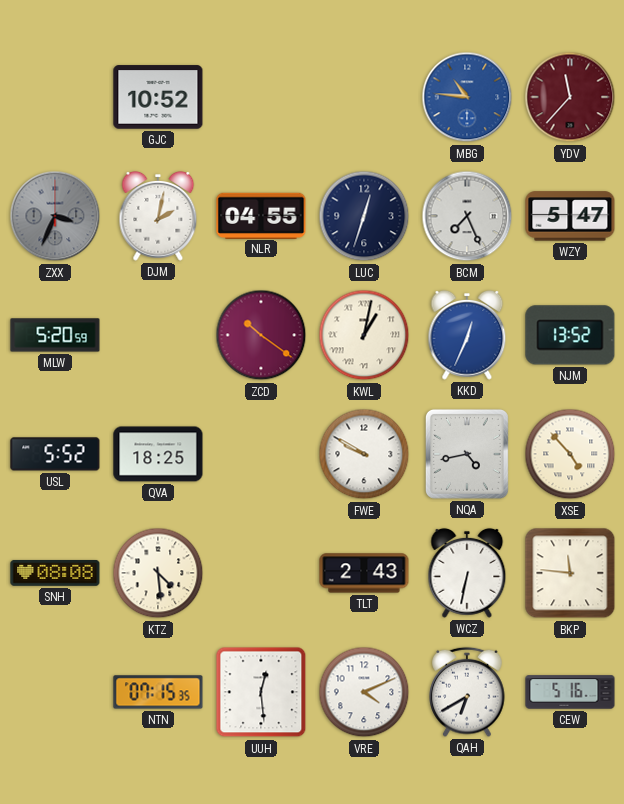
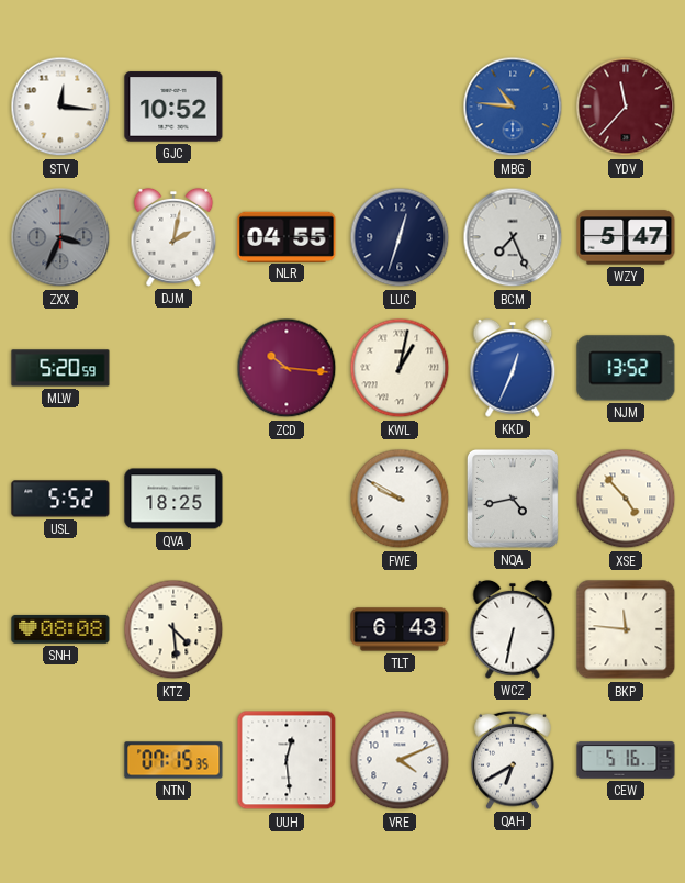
STV: none -> 12:16
ZCD: 10:21 -> 10:16
TLT: 2:43 -> 6:43
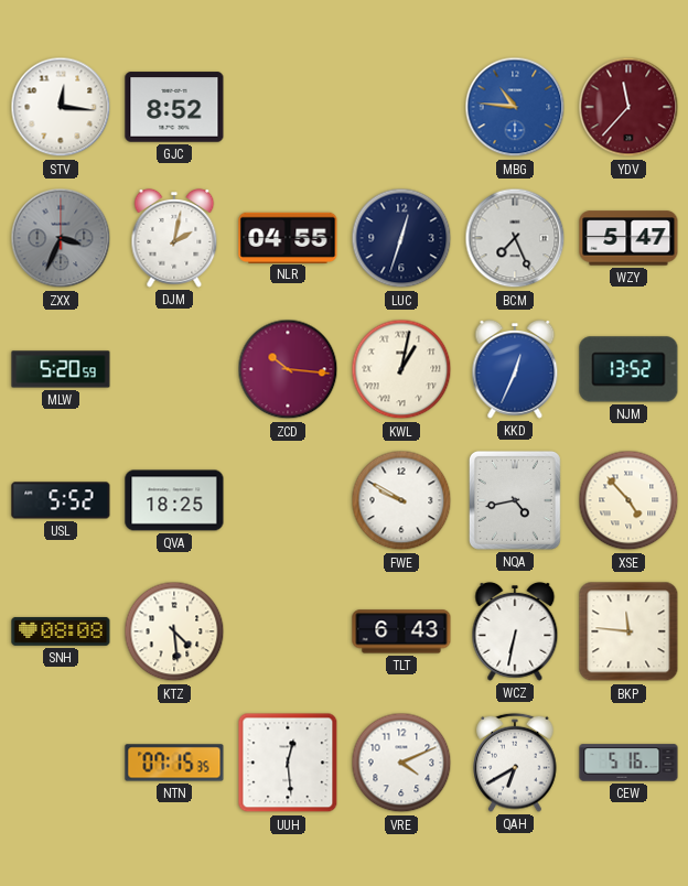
GJC: 10:52 -> 8:52
